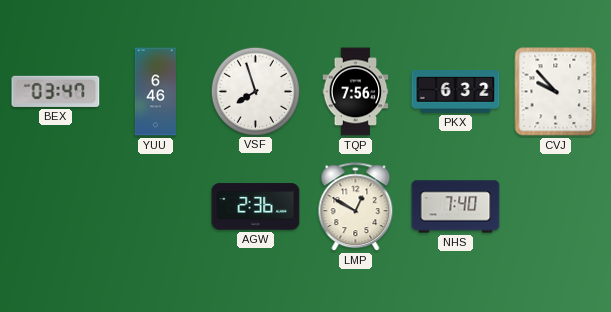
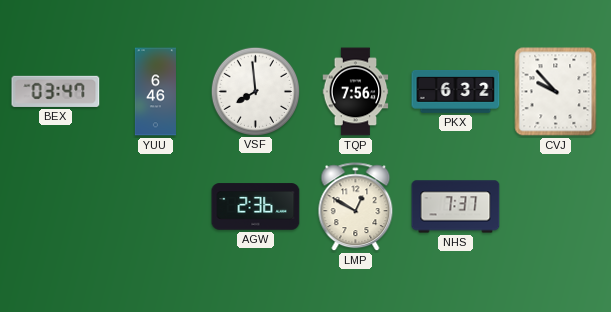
VSF: 7:57 -> 7:59
NHS: 7:40 -> 7:37
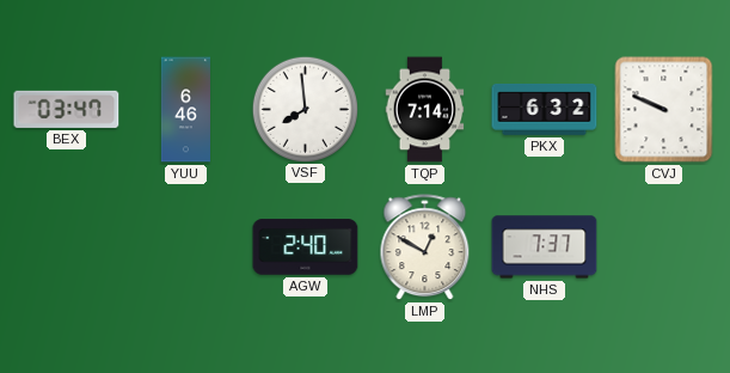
TQP: 7:56 -> 7:14
CVJ: 9:53 -> 9:49
AGW: 2:36 -> 2:40
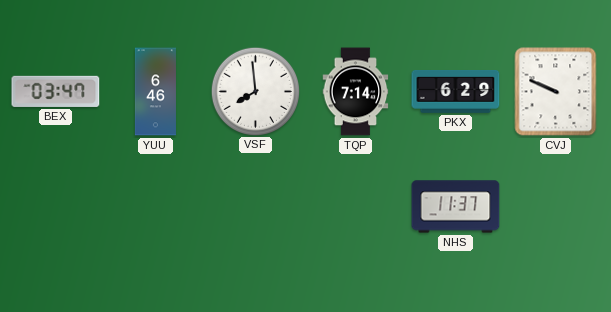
PKX: 6:32 -> 6:29
AGW: 2:40 -> none
LMP: 12:50 -> none
NHS: 7:37 -> 11:37
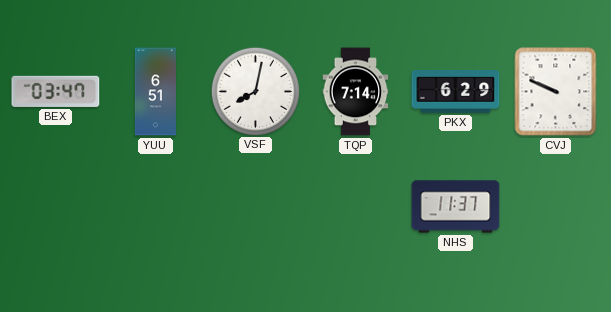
YUU: 6:46 -> 6:51
VSF: 7:59 -> 8:02
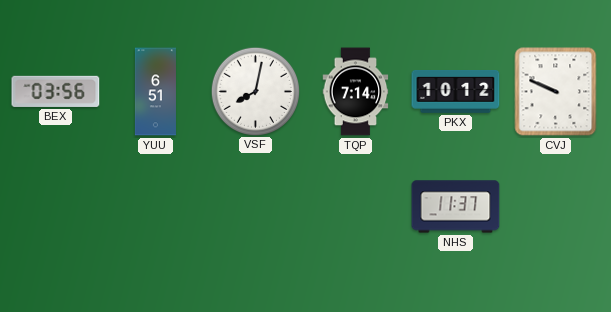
BEX: 03:47 -> 03:56
PKX: 6:29 -> 10:12
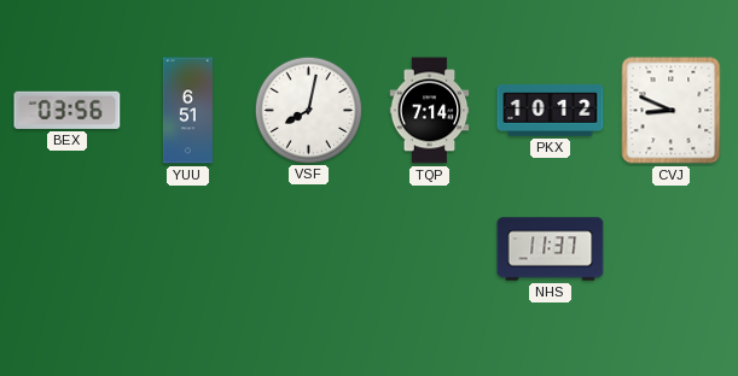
CVJ: 9:49 -> 8:49
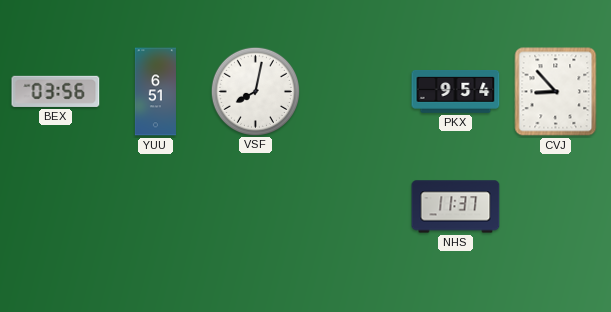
TQP: 7:14 -> none
PKX: 10:12 -> 9:54
CVJ: 8:49 -> 8:53
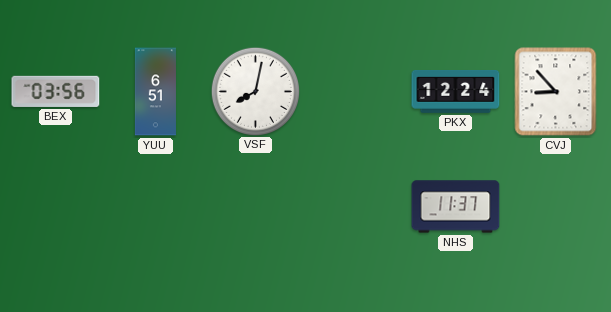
PKX: 9:54 -> 12:24
